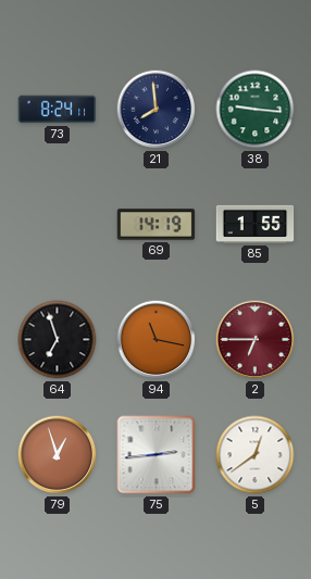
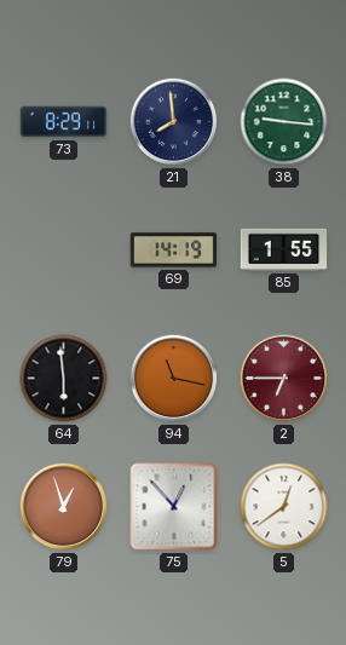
73: 8:24 -> 8:29
64: 6:57 -> 5:59
75: 2:44 -> 12:53
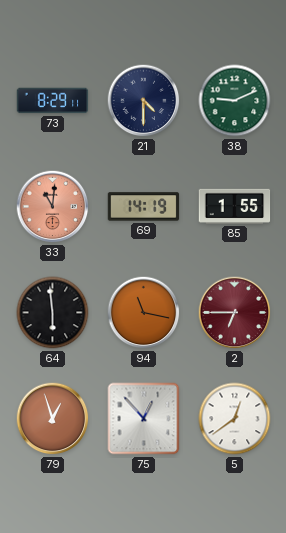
21: 7:59 -> 4:30
38: 9:16 -> 9:11
33: none -> 11:01
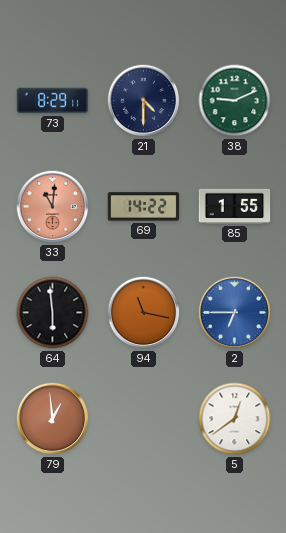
69: 14:19 -> 14:22
2 dial: burgundy -> blue
79: 12:57 -> 12:59
75: 12:53 -> none
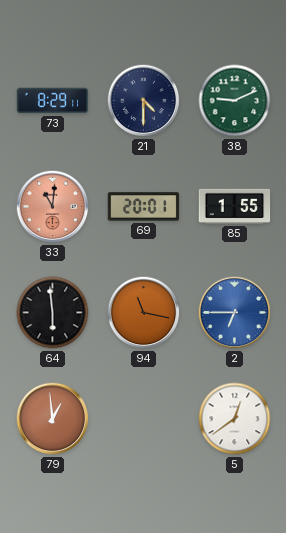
69: 14:22 -> 20:01
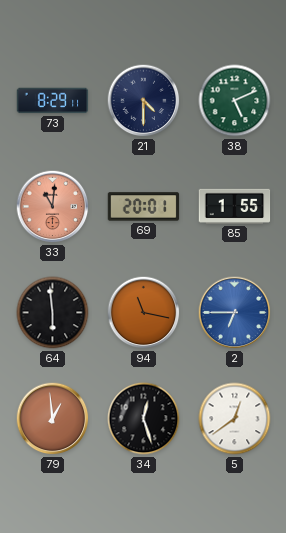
38: 9:11 -> 5:11
34: none -> 12:27
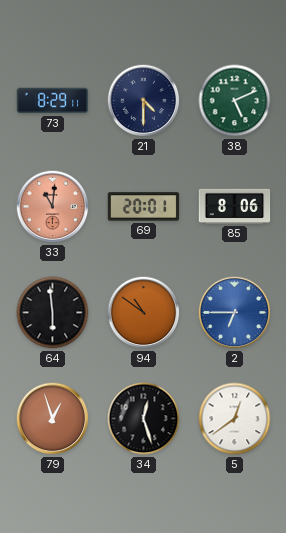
85: 1:55 -> 8:06
94: 11:17 -> 10:51
79: 12:59 -> 12:57
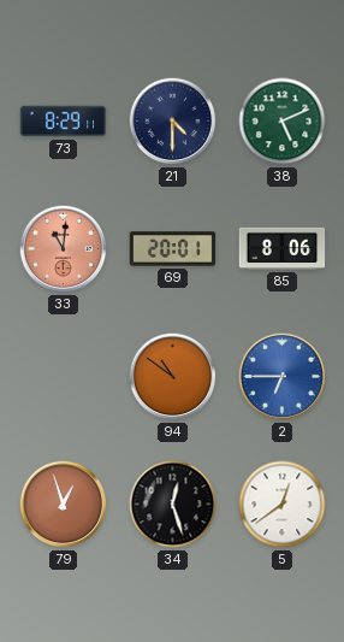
64: 5:59 -> none
